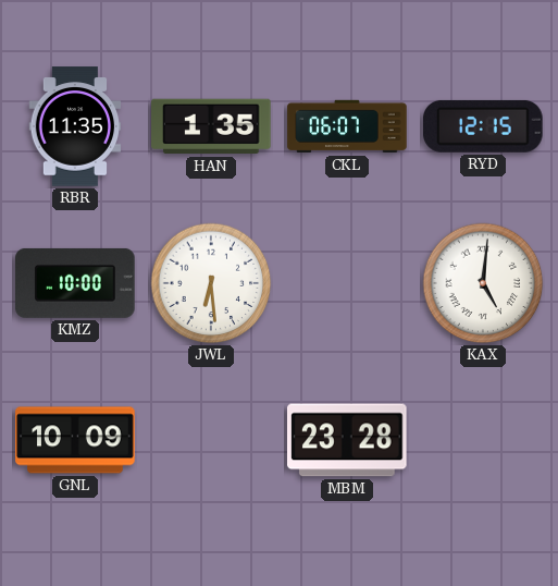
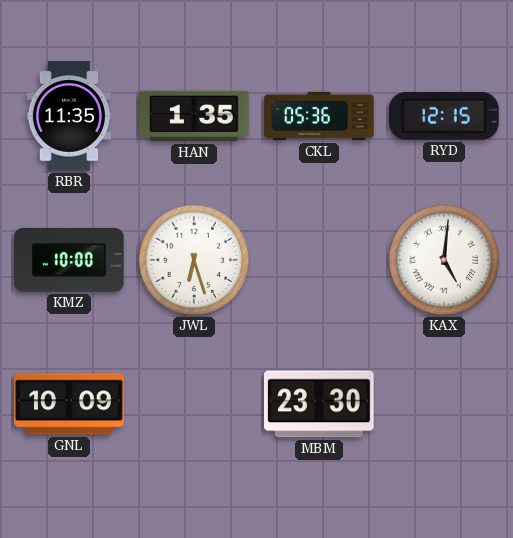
CKL: 06:07 -> 05:36
JWL: 6:29 -> 6:27
MBM: 23:28 -> 23:30
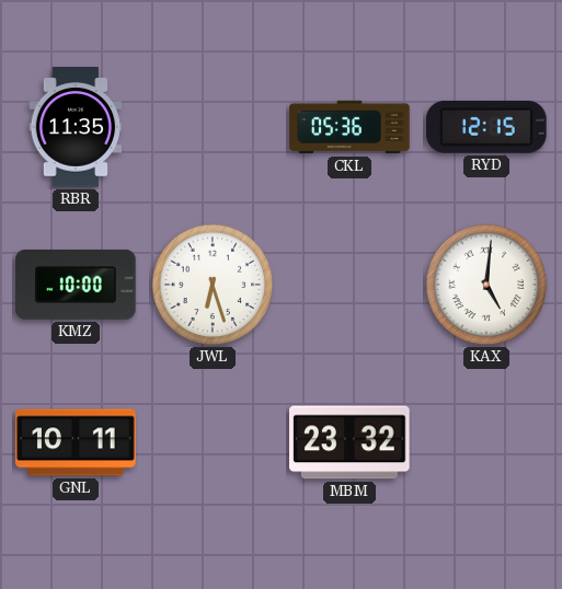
HAN: 1:35 -> none
GNL: 10:09 -> 10:11
MBM: 23:30 -> 23:32
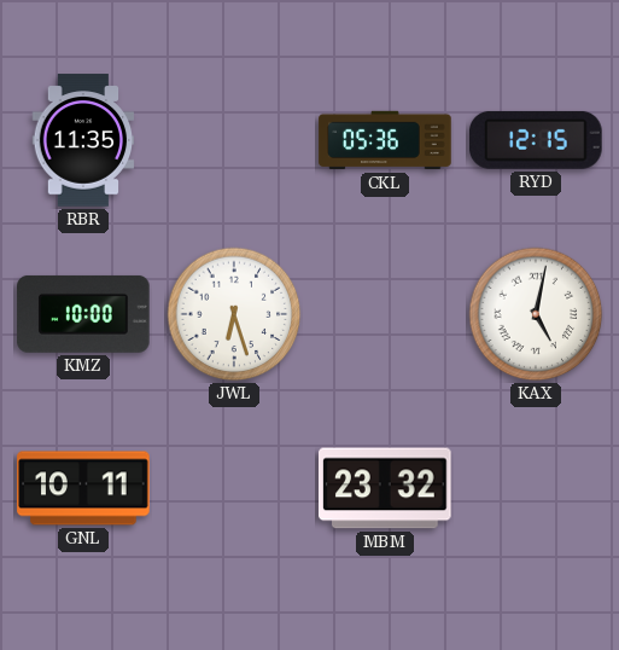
KAX: 5:01 -> 5:02
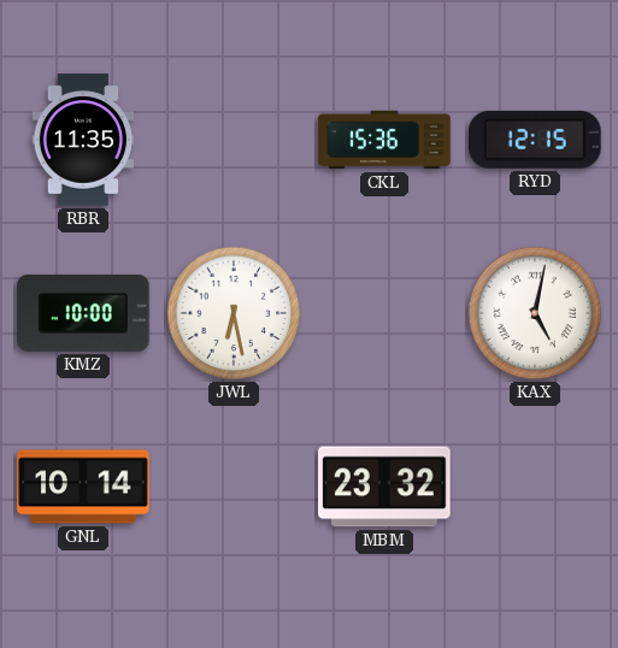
CKL: 05:36 -> 15:36
JWL: 6:27 -> 6:28
GNL: 10:11 -> 10:14
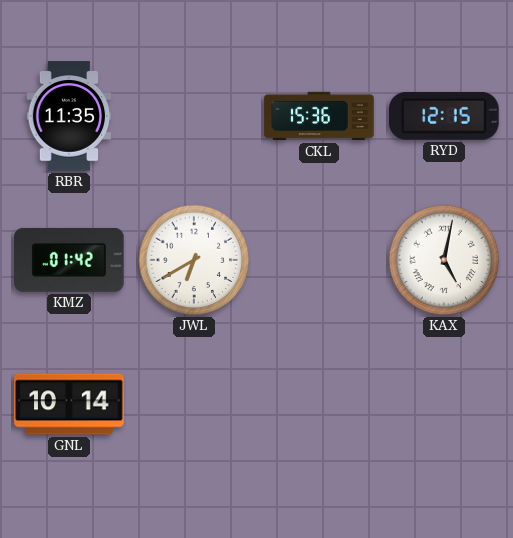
KMZ: 10:00 -> 01:42
JWL: 6:28 -> 6:40
MBM: 23:32 -> none
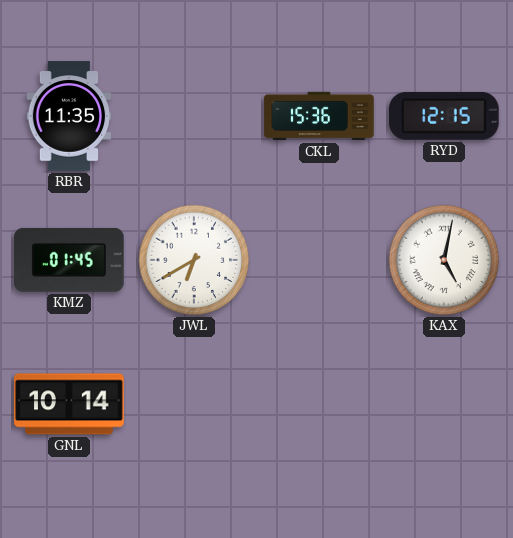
KMZ: 01:42 -> 01:45
